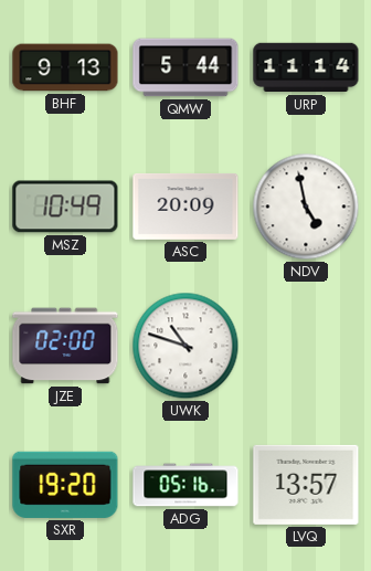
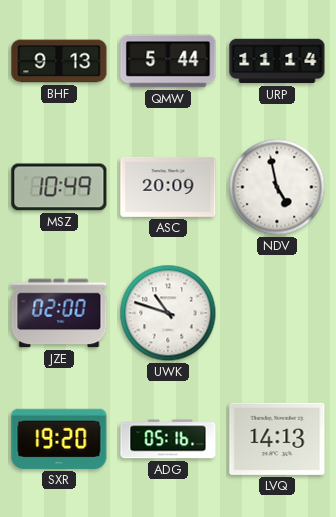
LVQ: 13:57 -> 14:13
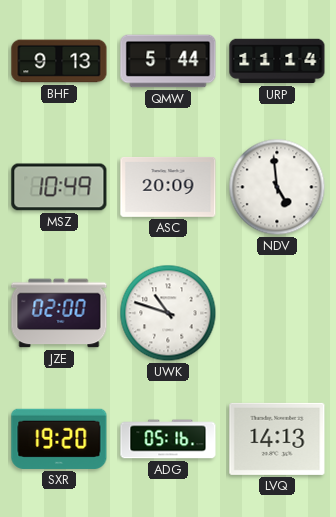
NDV: 4:58 -> 4:59
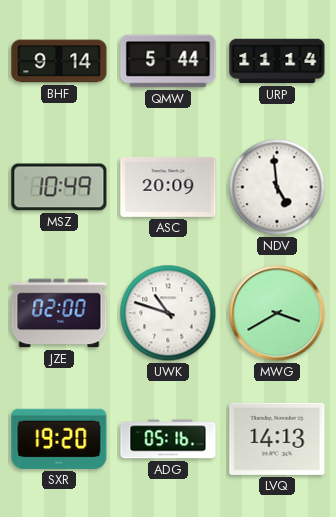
BHF: 9:13 -> 9:14
MWG: none -> 3:40
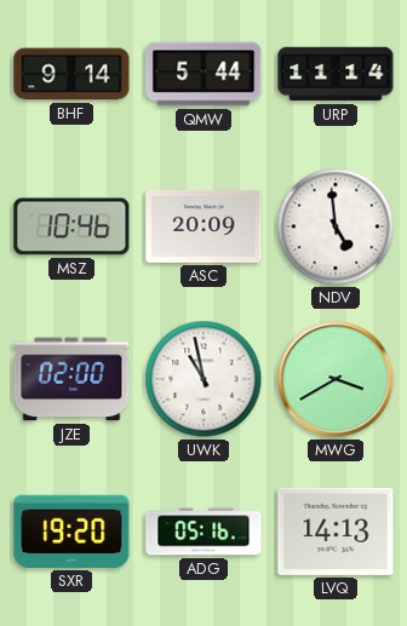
MSZ: 10:49 -> 10:46
UWK: 10:48 -> 10:58
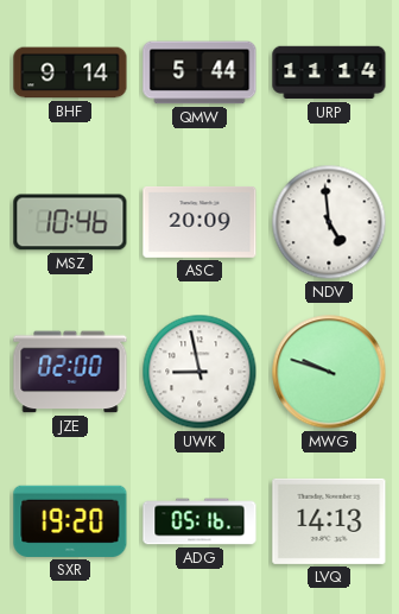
UWK: 10:58 -> 8:58
MWG: 3:40 -> 9:48
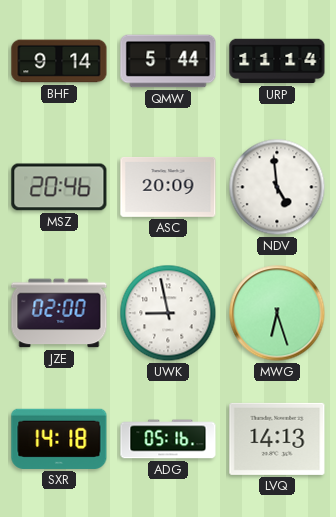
MSZ: 10:46 -> 20:46
MWG: 9:48 -> 6:27
SXR: 19:20 -> 14:18
